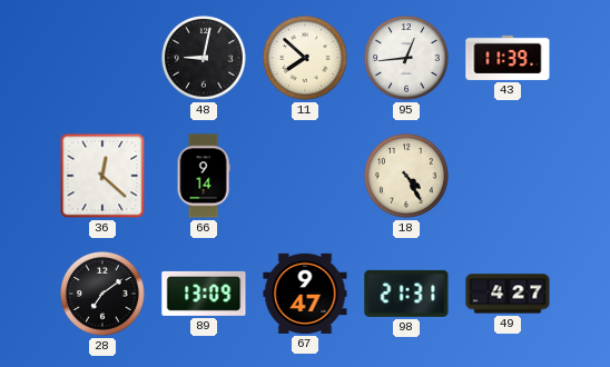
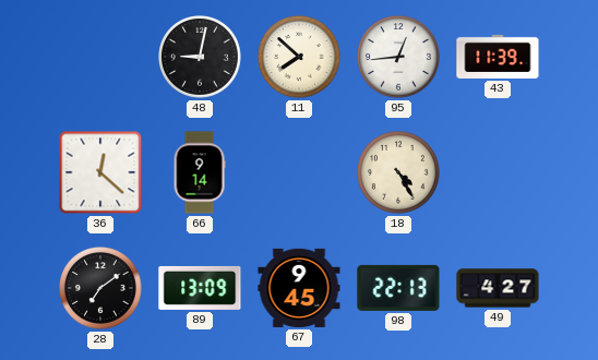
67: 9:47 -> 9:45
98: 21:31 -> 22:13
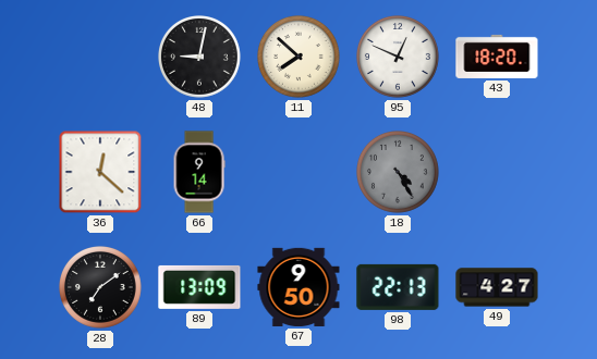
95: 12:44 -> 12:49
43: 11:39 -> 18:20
18 dial: cream -> grey
67: 9:45 -> 9:50
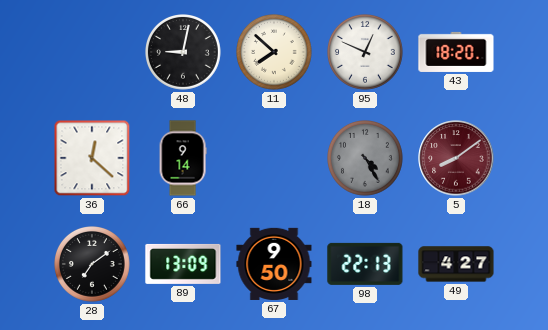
5: none -> 8:09
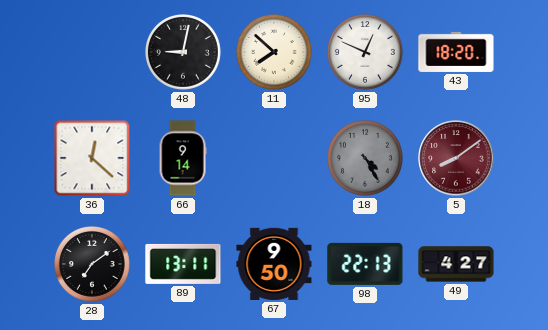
89: 13:09 -> 13:11
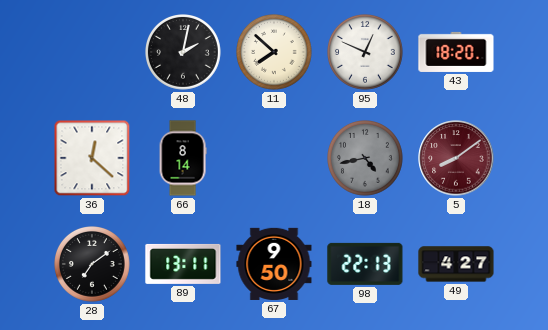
48: 9:02 -> 2:02
66: 9:14 -> 8:14
18: 4:25 -> 4:43
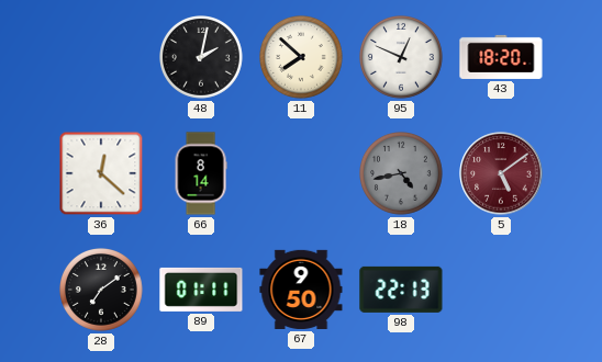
5: 8:09 -> 5:09
89: 13:11 -> 01:11
49: 4:27 -> none
